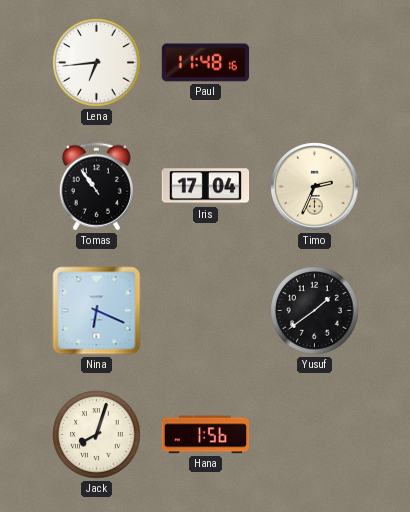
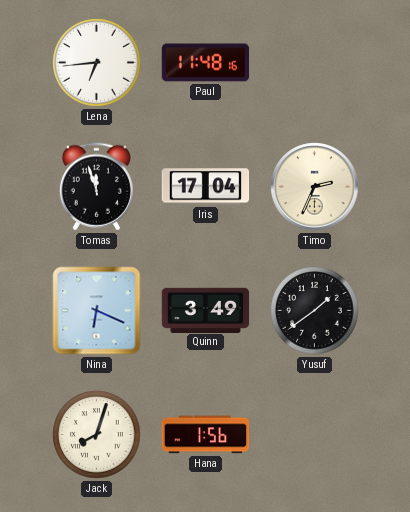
Tomas: 10:54 -> 11:57
Quinn: none -> 3:49
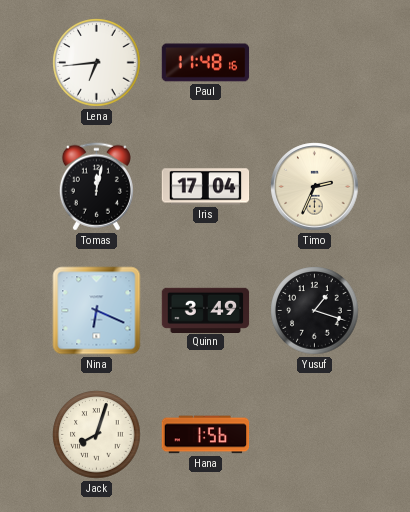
Tomas: 11:57 -> 12:02
Yusuf: 1:39 -> 1:18
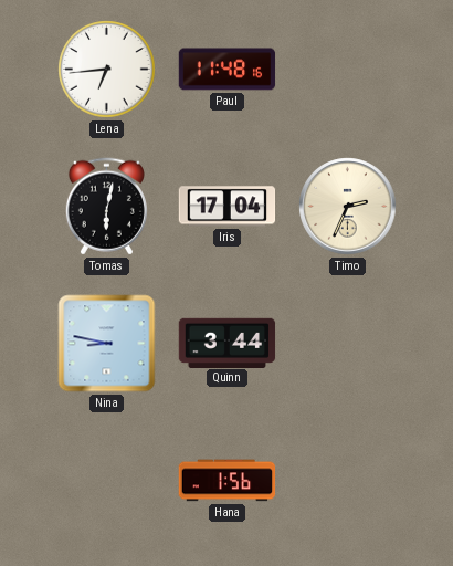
Tomas: 12:02 -> 6:02
Nina: 6:19 -> 8:47
Quinn: 3:49 -> 3:44
Yusuf: 1:18 -> none
Jack: 8:03 -> none
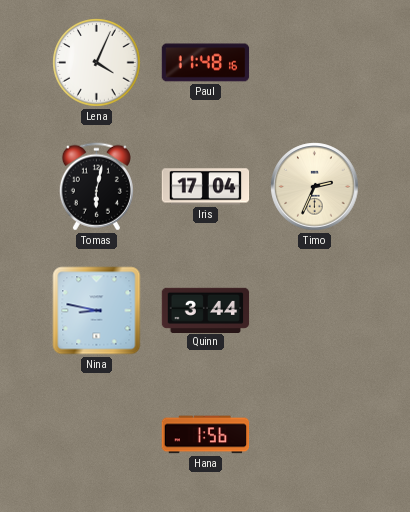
Lena: 6:44 -> 4:04
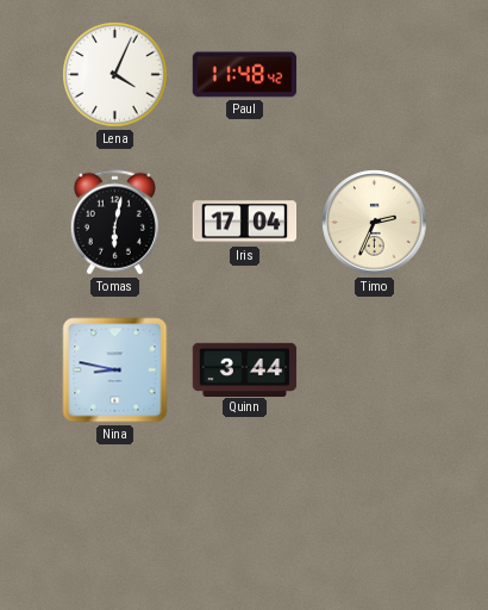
Paul: 11:48:16 -> 11:48:42
Hana: 1:56 -> none
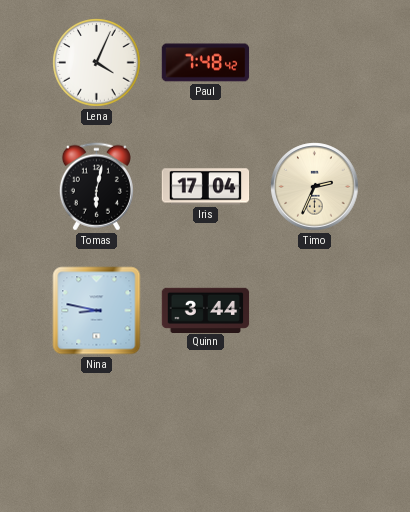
Paul: 11:48 -> 7:48
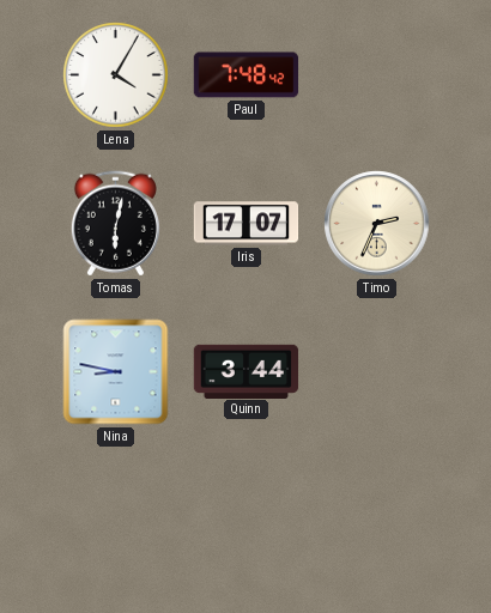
Lena: 4:04 -> 4:05
Iris: 17:04 -> 17:07
